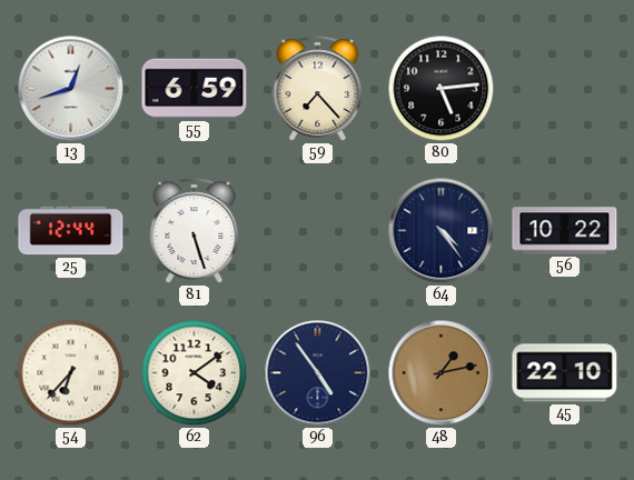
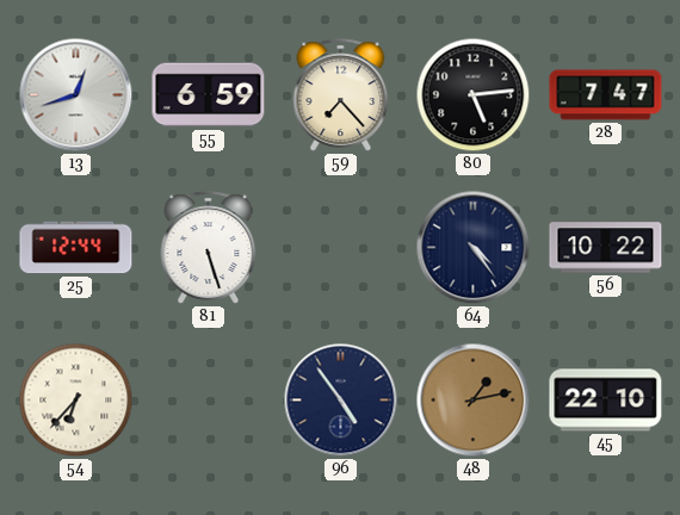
28: none -> 7:47
62: 4:09 -> none
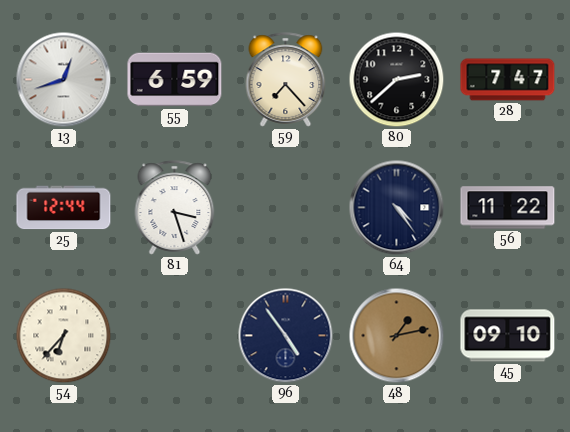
80: 5:14 -> 2:38
81: 5:27 -> 3:27
56: 10:22 -> 11:22
45: 22:10 -> 09:10
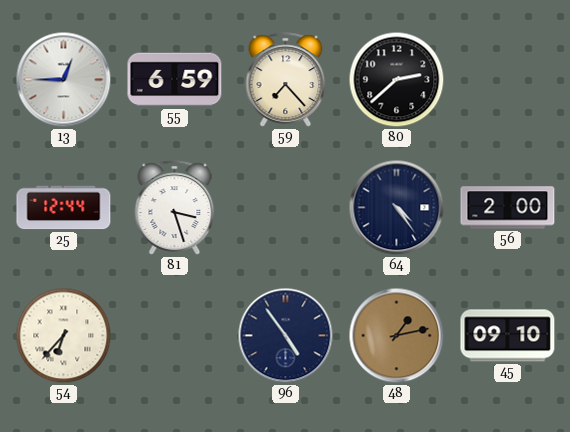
13: 12:42 -> 12:45
28: 7:47 -> none
56: 11:22 -> 2:00
